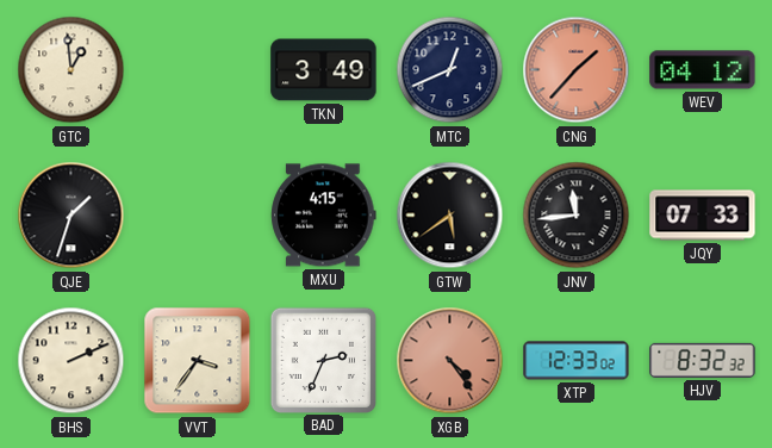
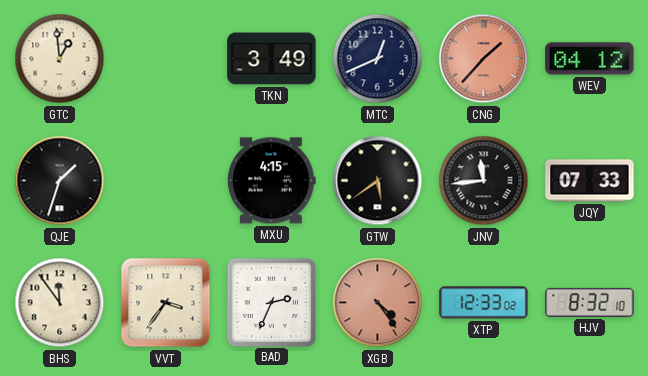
BHS: 2:11 -> 11:54
HJV: 8:32:32 -> 8:32:10
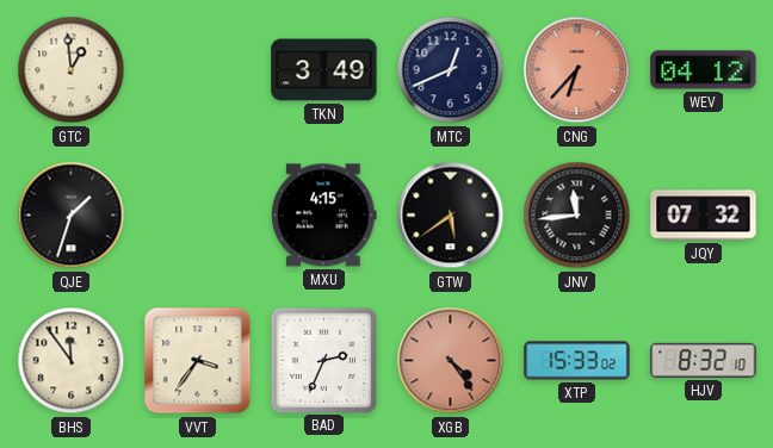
CNG: 1:37 -> 6:37
JQY: 07:33 -> 07:32
XTP: 12:33 -> 15:33
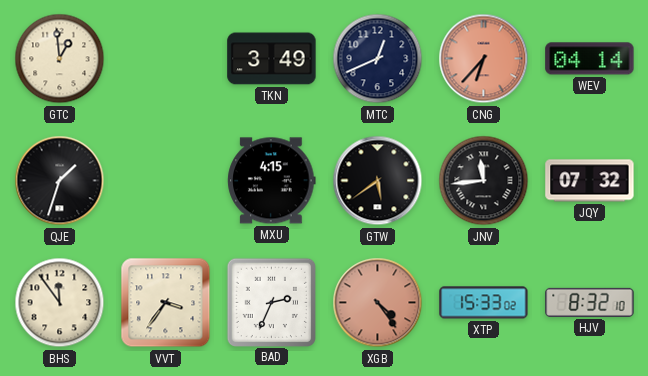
WEV: 04:12 -> 04:14
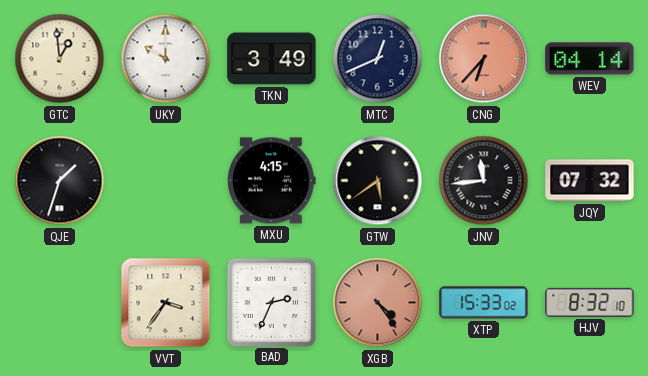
UKY: none -> 10:00
BHS: 11:54 -> none
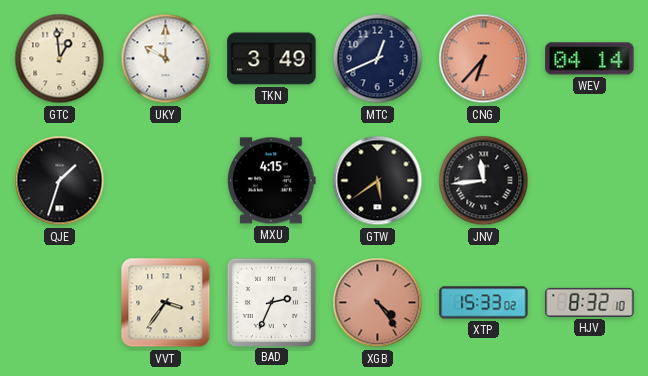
JQY: 07:32 -> none
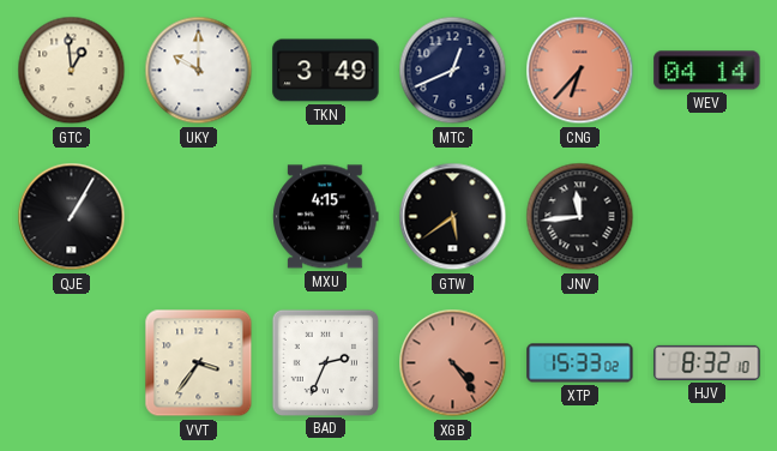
QJE: 1:33 -> 1:05
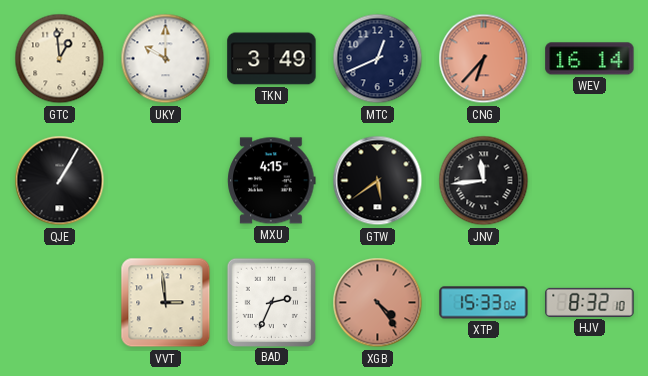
WEV: 04:14 -> 16:14
VVT: 3:36 -> 2:59
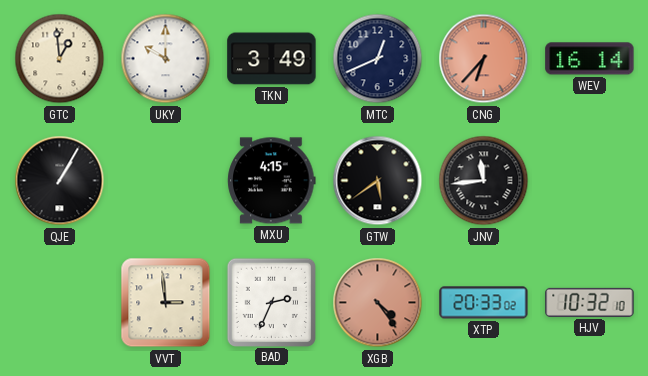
XTP: 15:33 -> 20:33
HJV: 8:32 -> 10:32
